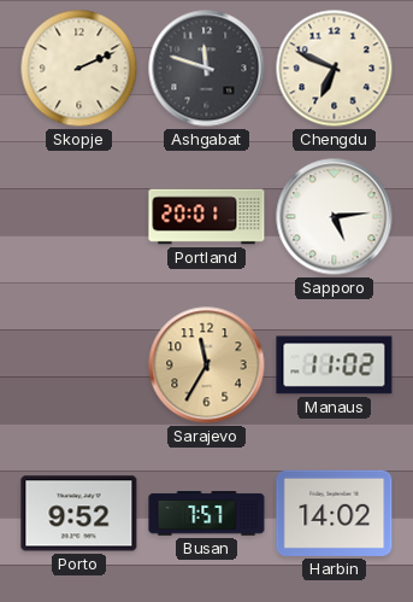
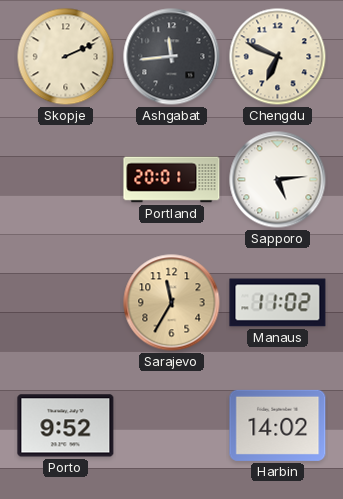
Ashgabat: 11:48 -> 11:44
Busan: 7:57 -> none
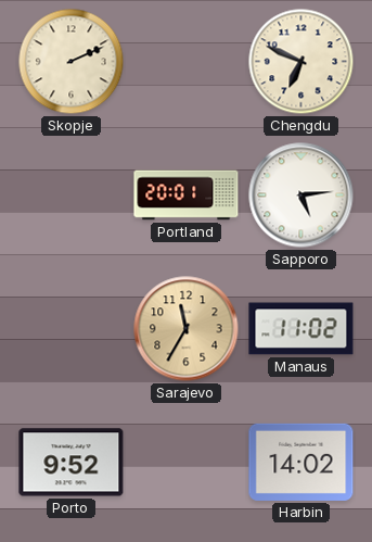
Ashgabat: 11:44 -> none
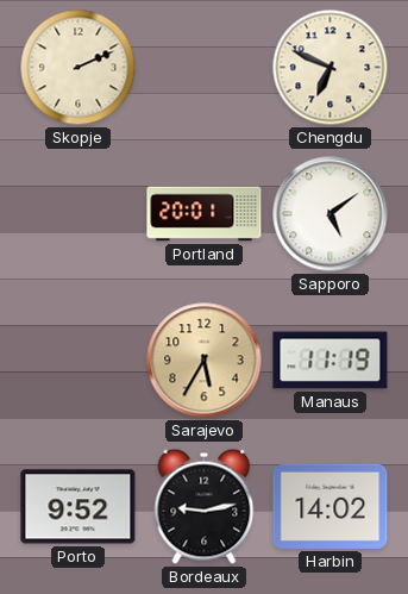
Sapporo: 5:14 -> 5:09
Sarajevo: 11:35 -> 5:35
Manaus: 11:02 -> 11:19
Bordeaux: none -> 9:13
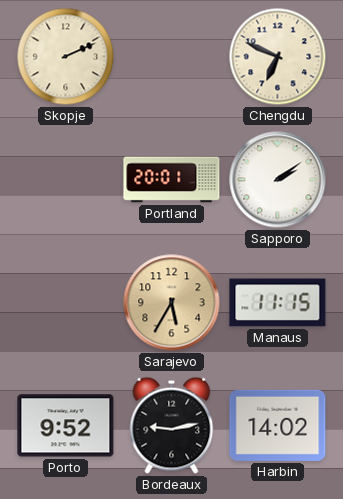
Sapporo: 5:09 -> 2:09
Manaus: 11:19 -> 11:15
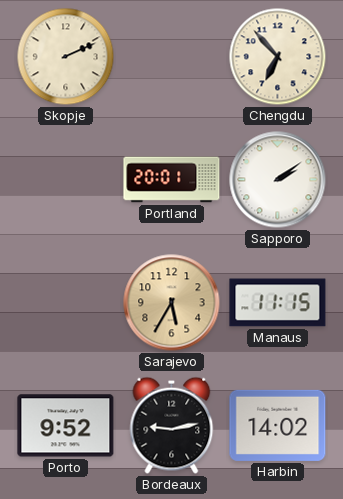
Chengdu: 6:49 -> 6:53
